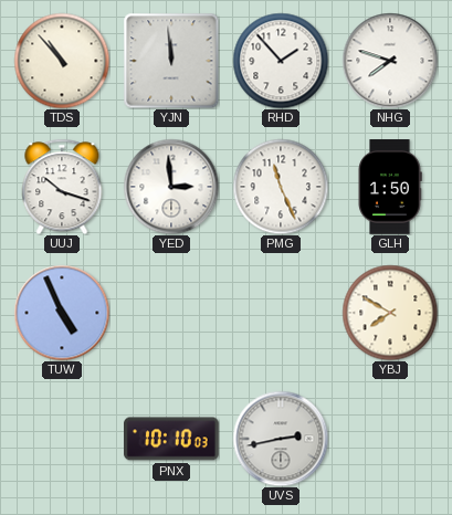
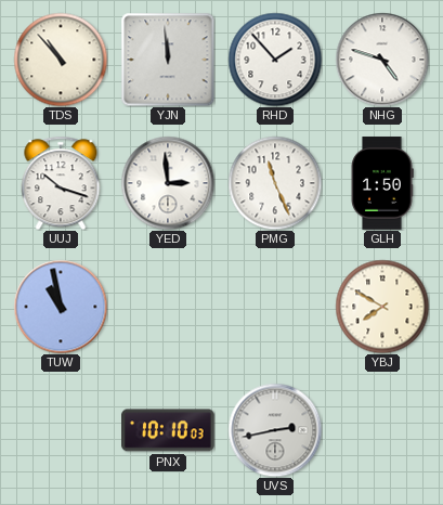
NHG: 7:48 -> 4:48
TUW: 4:56 -> 10:58
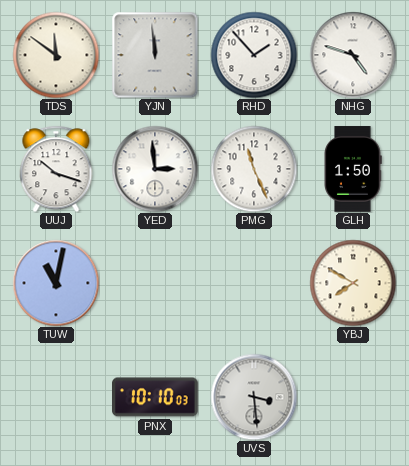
TDS: 10:53 -> 11:51
TUW: 10:58 -> 11:02
UVS: 2:43 -> 3:29
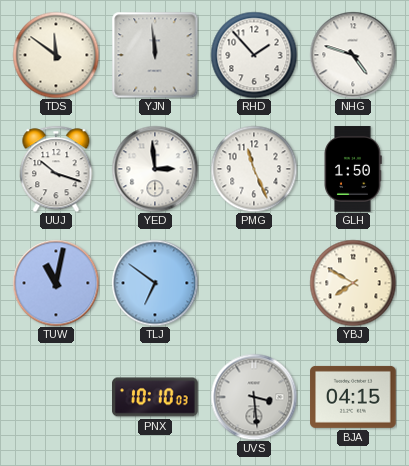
TLJ: none -> 6:51
BJA: none -> 04:15
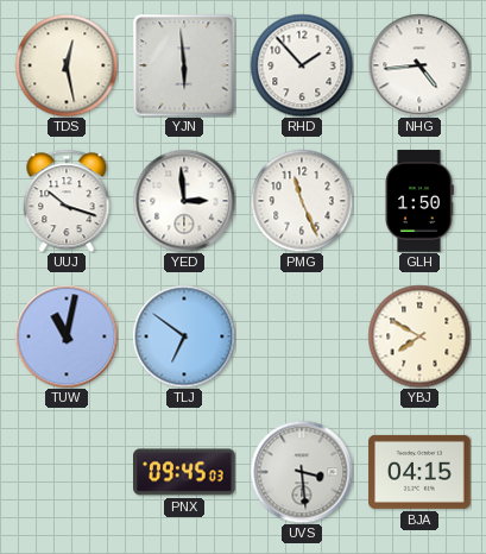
TDS: 11:51 -> 12:28
YJN: 11:59 -> 5:59
NHG: 4:48 -> 4:44
PNX: 10:10 -> 09:45
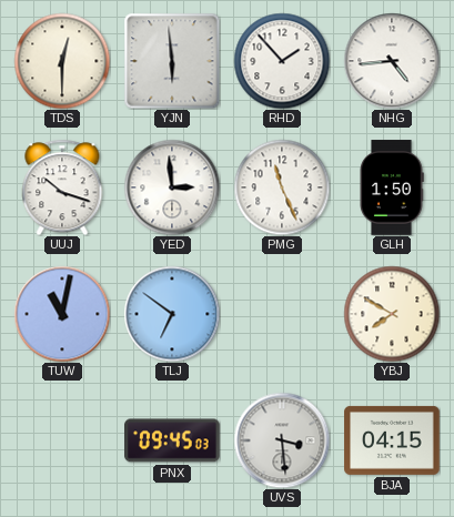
TDS: 12:28 -> 12:30
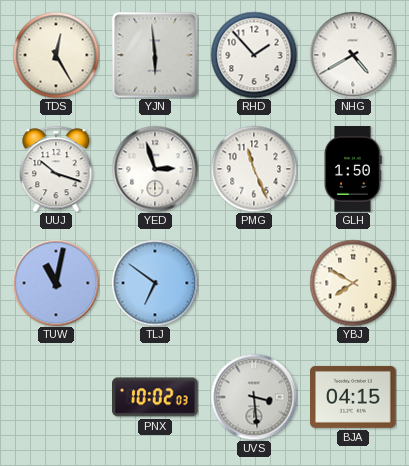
TDS: 12:30 -> 12:25
NHG: 4:44 -> 4:40
YED: 2:59 -> 2:57
PNX: 09:45 -> 10:02
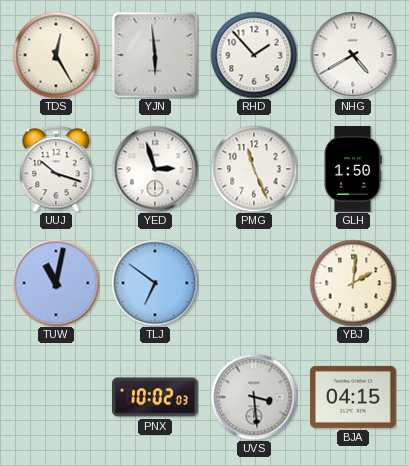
YBJ: 7:50 -> 2:01
